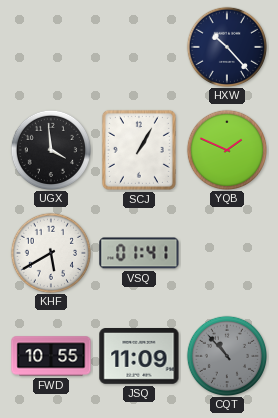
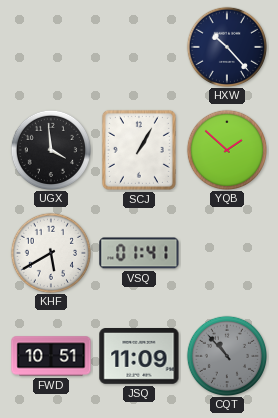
YQB: 1:49 -> 1:52
FWD: 10:55 -> 10:51
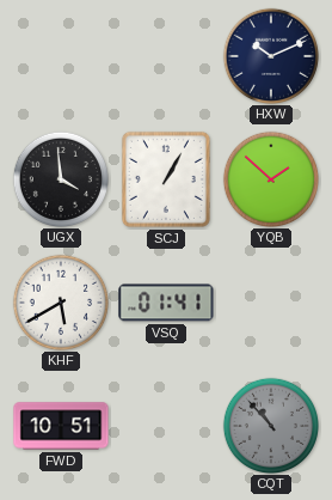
HXW: 10:23 -> 10:11
JSQ: 11:09 -> none
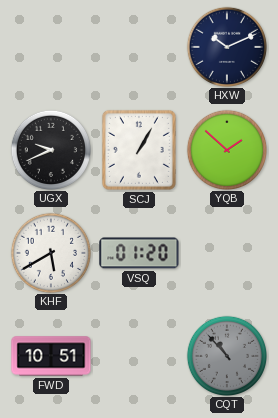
UGX: 3:59 -> 9:41
VSQ: 01:41 -> 01:20
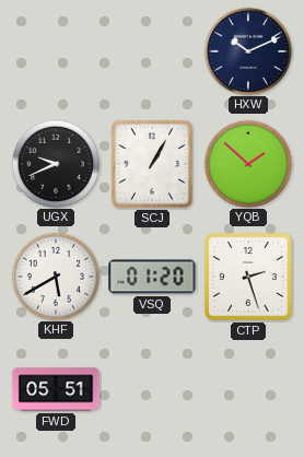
CTP: none -> 2:27
FWD: 10:51 -> 05:51
CQT: 10:53 -> none
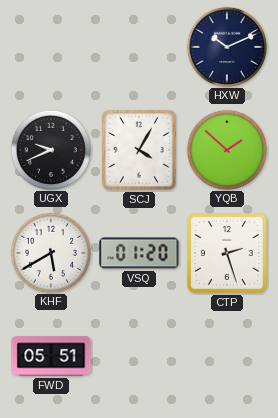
SCJ: 1:05 -> 4:05
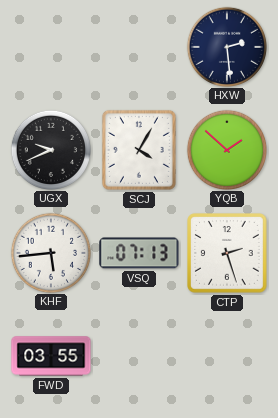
HXW: 10:11 -> 2:29
KHF: 5:40 -> 5:44
VSQ: 01:20 -> 07:13
FWD: 05:51 -> 03:55
